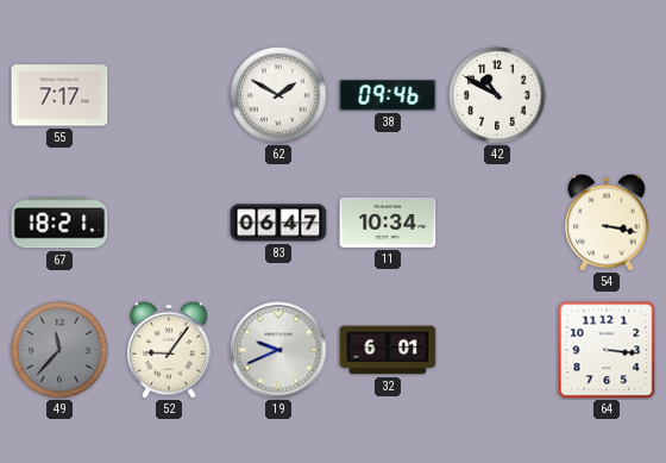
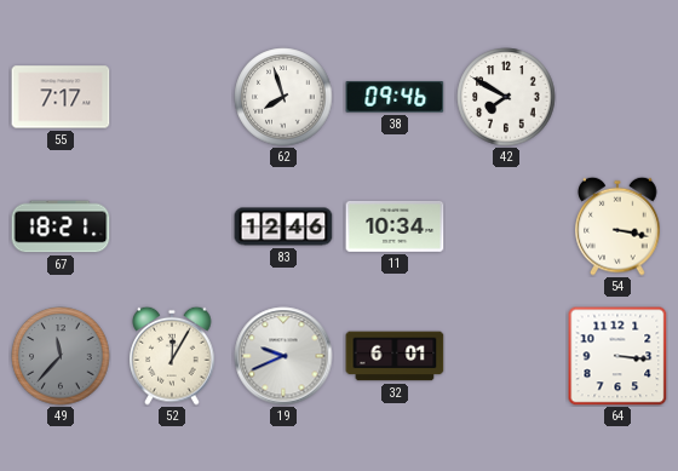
62: 1:50 -> 7:57
42: 10:50 -> 7:50
83: 06:47 -> 12:46
52: 9:06 -> 12:05
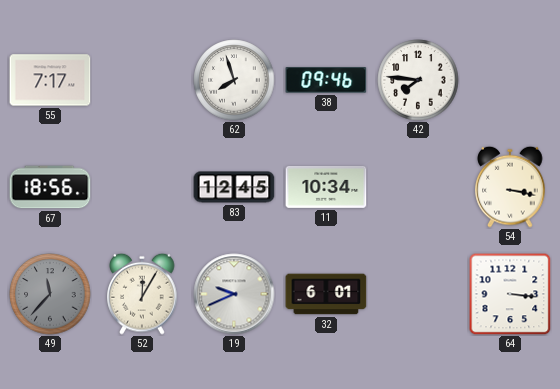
42: 7:50 -> 7:46
67: 18:21 -> 18:56
83: 12:46 -> 12:45
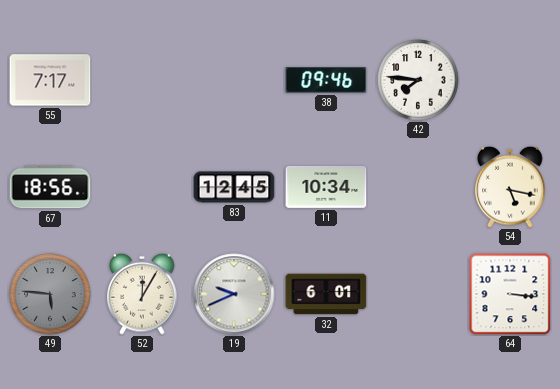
62: 7:57 -> none
54: 3:17 -> 5:17
49: 11:37 -> 5:46
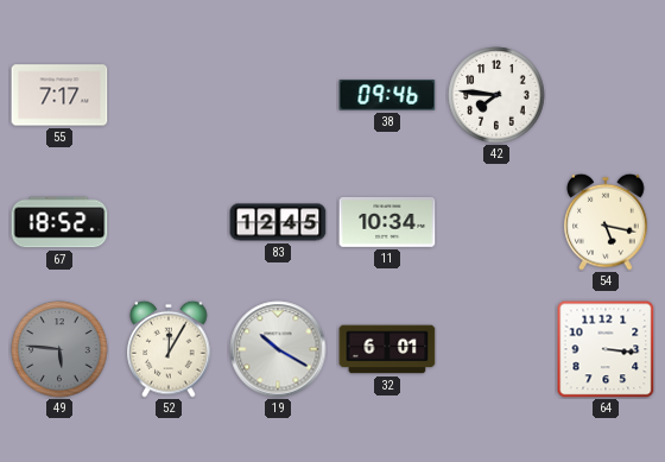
67: 18:56 -> 18:52
19: 9:41 -> 10:20
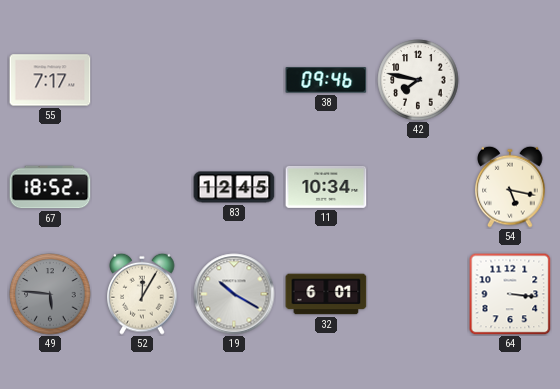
42: 7:46 -> 7:47
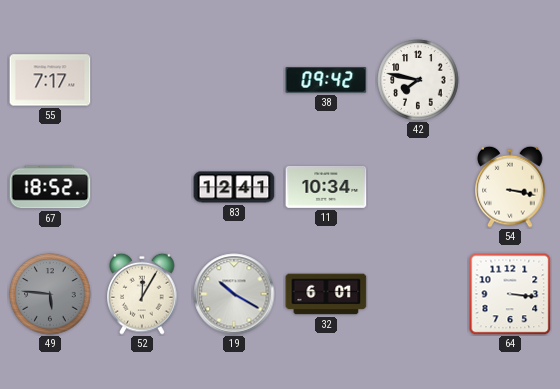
38: 09:46 -> 09:42
83: 12:45 -> 12:41
54: 5:17 -> 3:17
